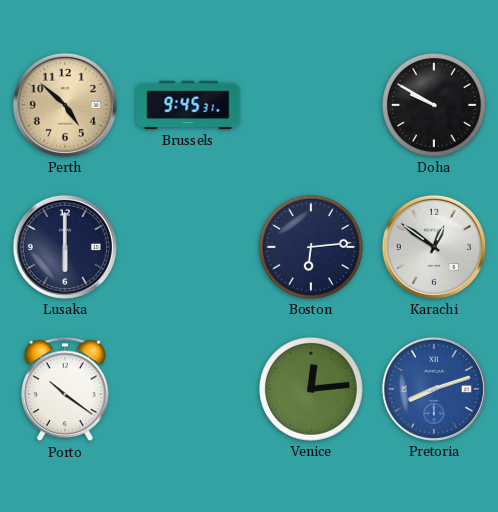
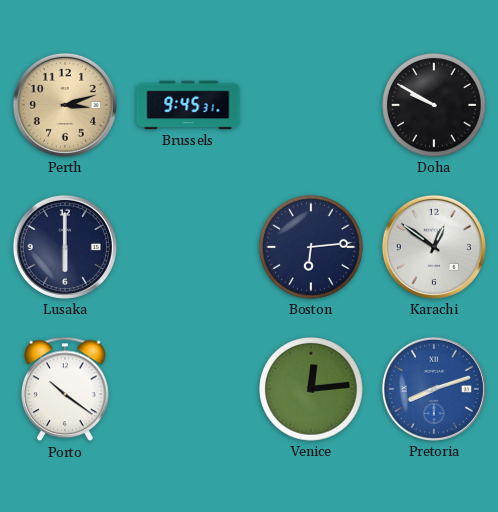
Perth: 4:52 -> 3:12
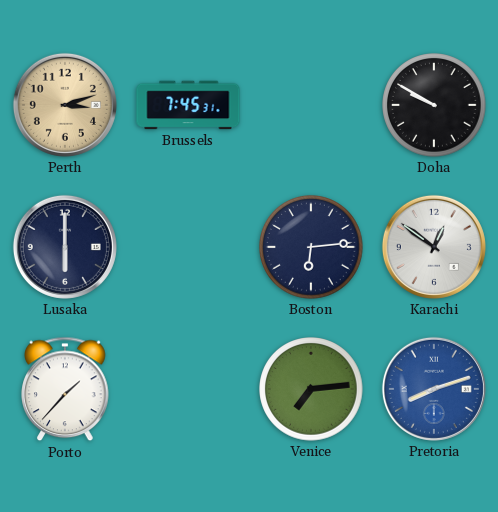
Brussels: 9:45 -> 7:45
Porto: 10:21 -> 1:37
Venice: 12:14 -> 7:14
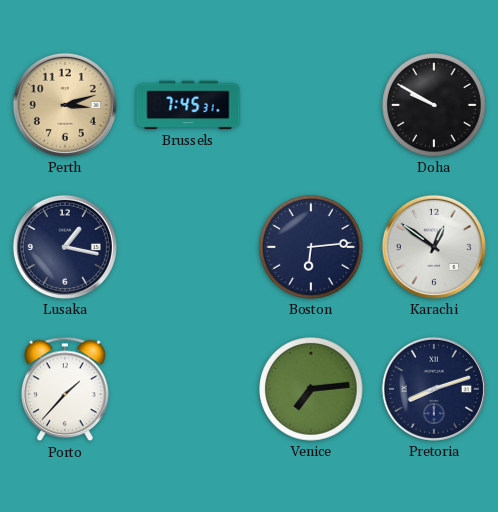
Lusaka: 6:00 -> 1:17
Pretoria dial: blue -> navy
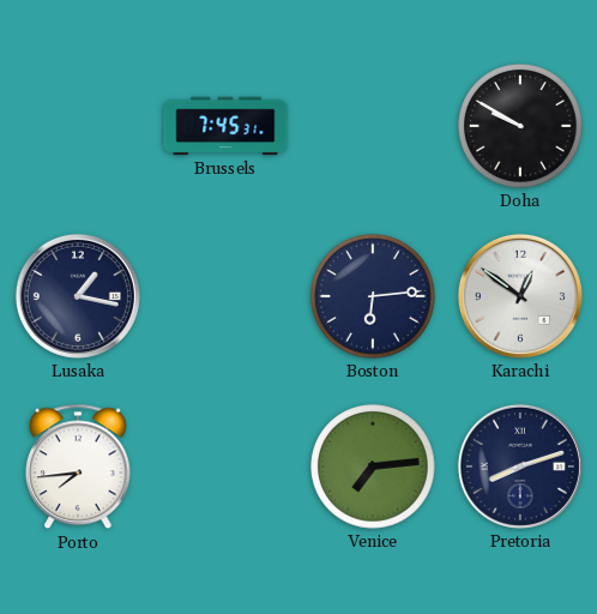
Perth: 3:12 -> none
Porto: 1:37 -> 7:44
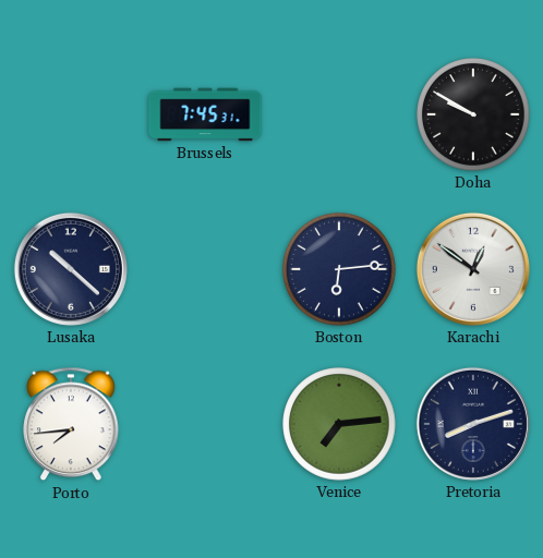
Lusaka: 1:17 -> 10:22
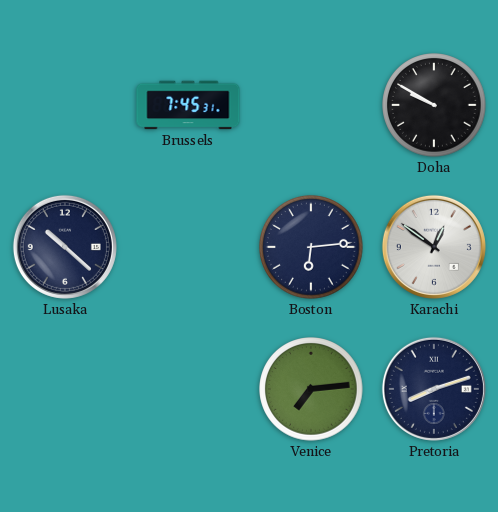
Porto: 7:44 -> none
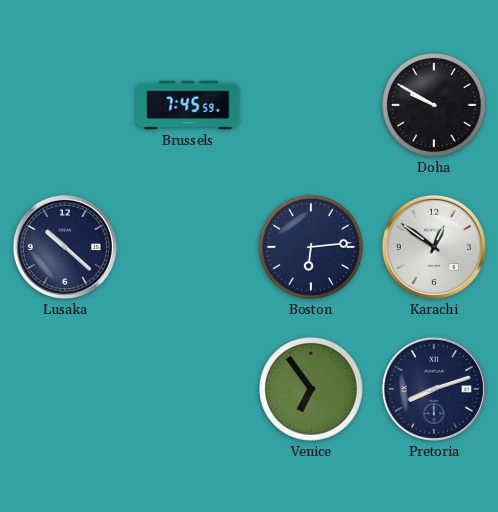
Brussels: 7:45:31 -> 7:45:59
Venice: 7:14 -> 6:54
